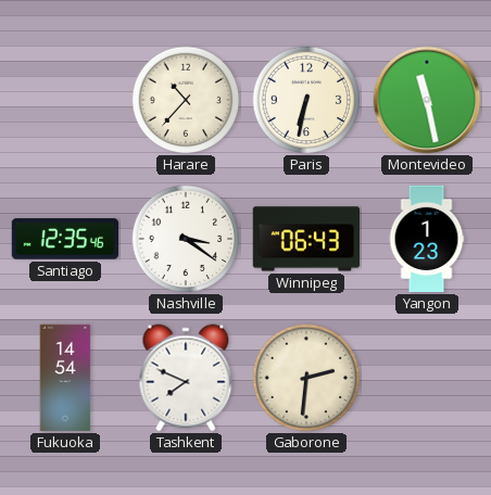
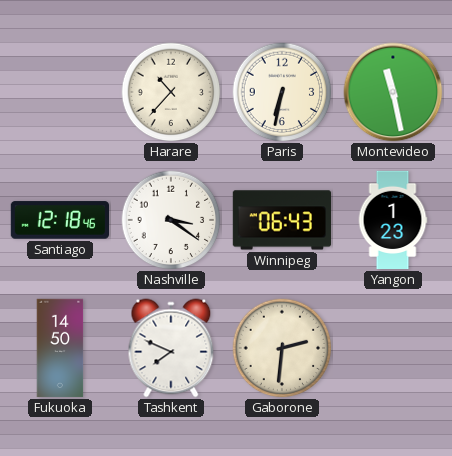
Santiago: 12:35 -> 12:18
Fukuoka: 14:54 -> 14:50
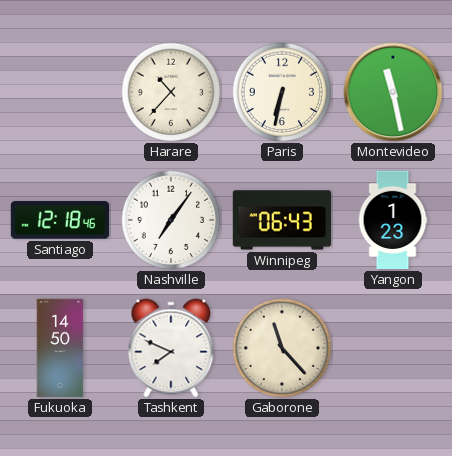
Nashville: 3:21 -> 7:06
Gaborone: 2:31 -> 11:23
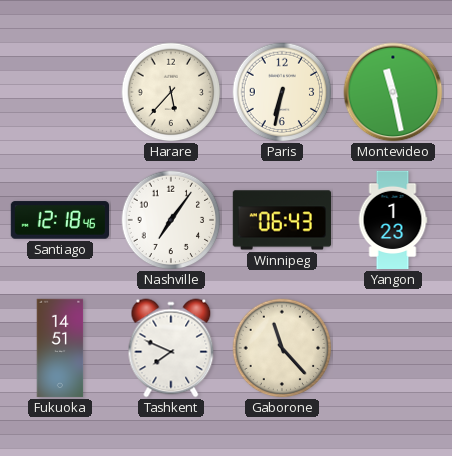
Harare: 10:37 -> 5:37
Fukuoka: 14:50 -> 14:51
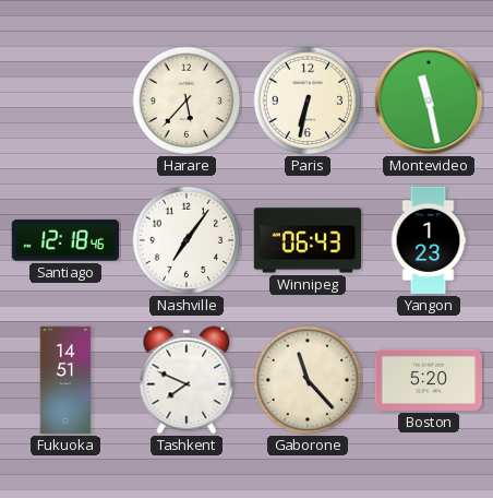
Boston: none -> 5:20
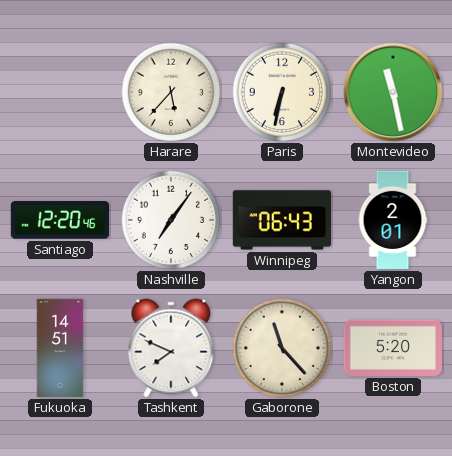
Santiago: 12:18 -> 12:20
Yangon: 1:23 -> 2:01
